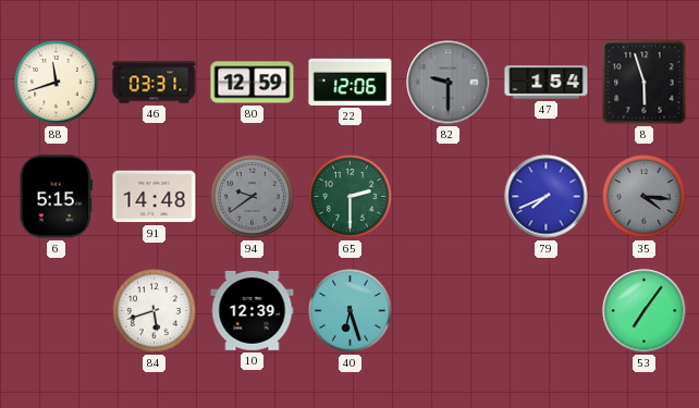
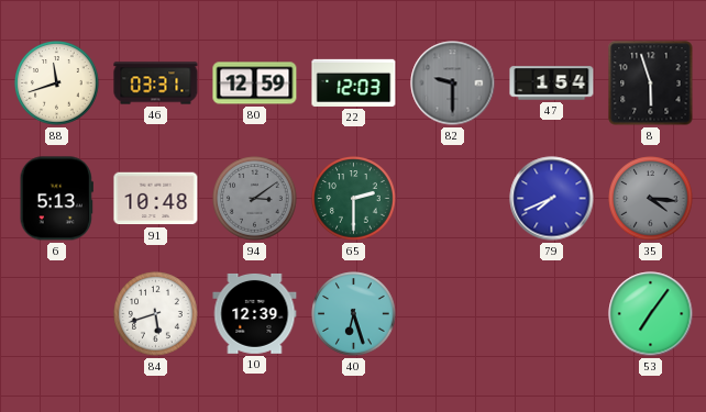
22: 12:06 -> 12:03
6: 5:15 -> 5:13
91: 14:48 -> 10:48
94: 9:39 -> 3:09
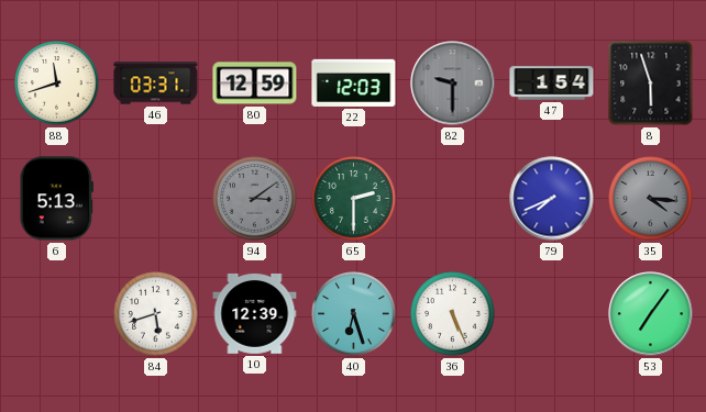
91: 10:48 -> none
36: none -> 5:26
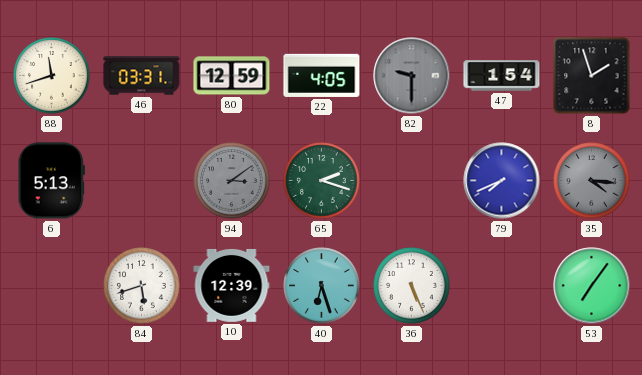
22: 12:03 -> 4:05
8: 5:57 -> 1:57
65: 2:30 -> 2:18
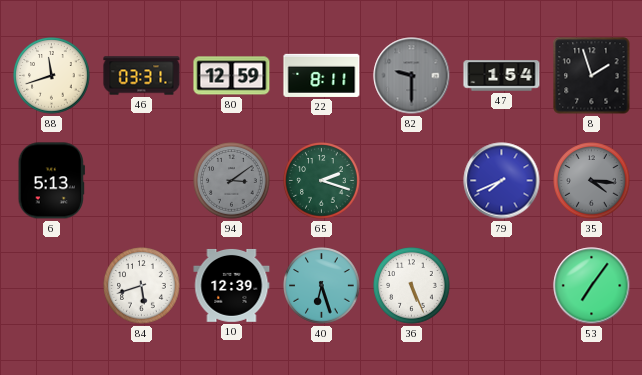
22: 4:05 -> 8:11
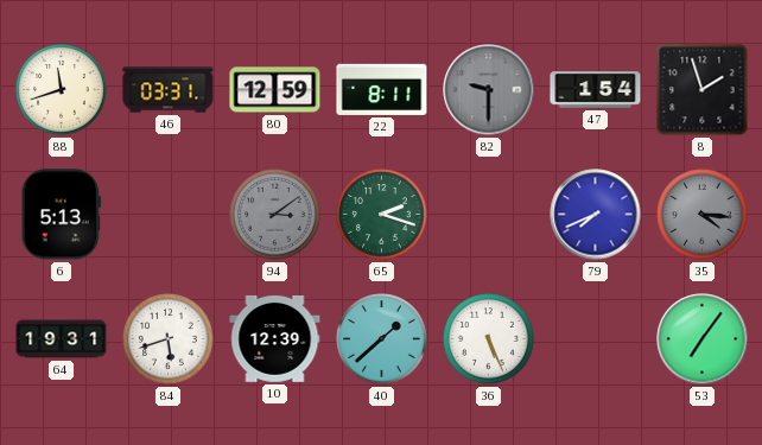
64: none -> 19:31
40: 6:27 -> 1:38
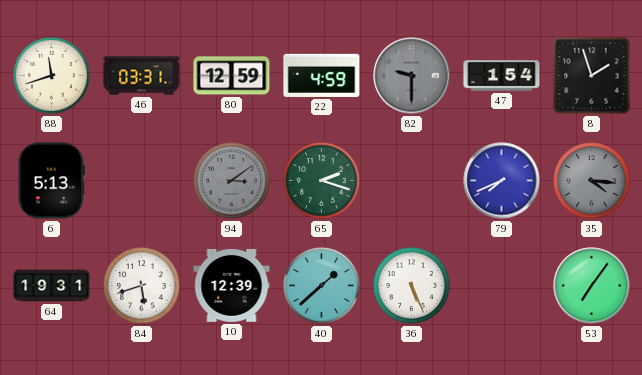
22: 8:11 -> 4:59
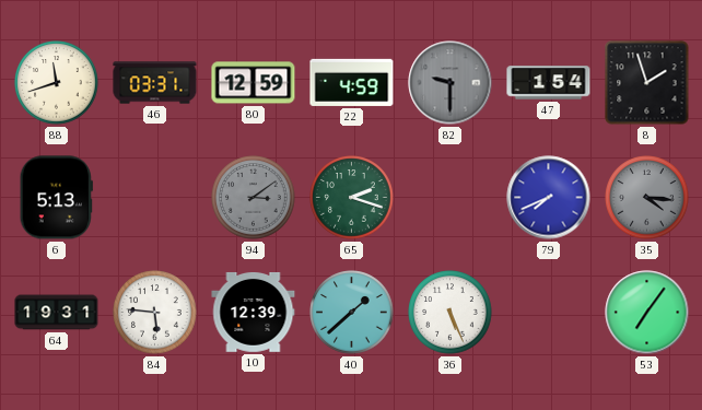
84: 5:42 -> 5:46
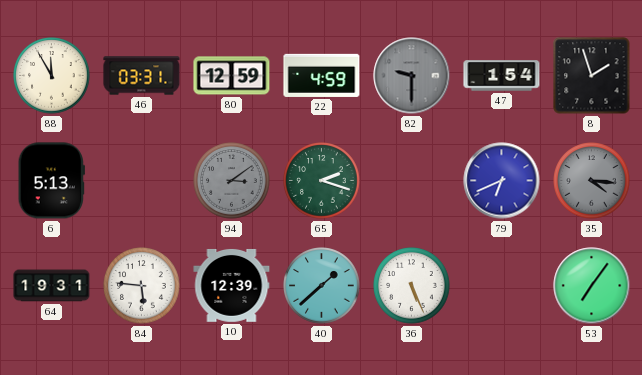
88: 11:42 -> 11:55
79: 7:41 -> 6:41
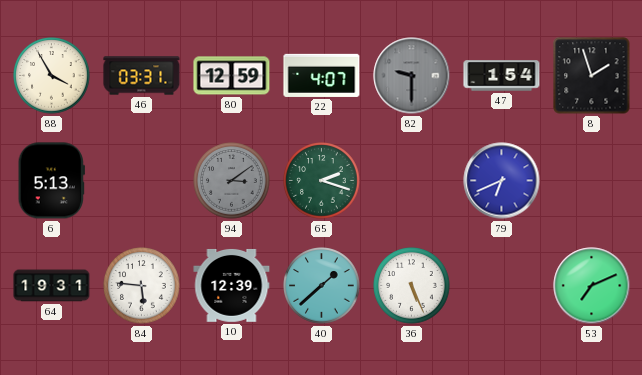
88: 11:55 -> 3:55
22: 4:59 -> 4:07
35: 4:16 -> none
53: 7:06 -> 7:11
